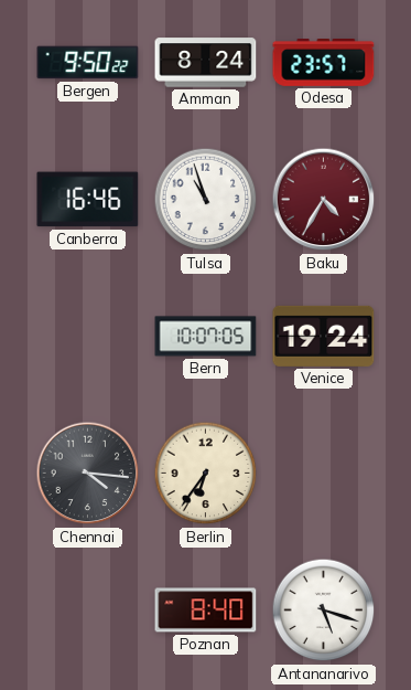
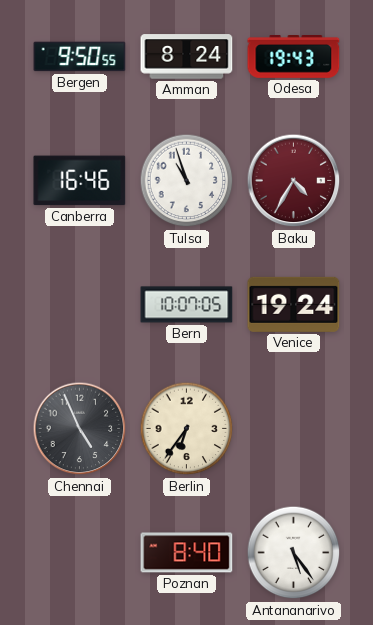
Bergen: 9:50:22 -> 9:50:55
Odesa: 23:57 -> 19:43
Chennai: 4:16 -> 4:56
Antananarivo: 5:18 -> 5:24
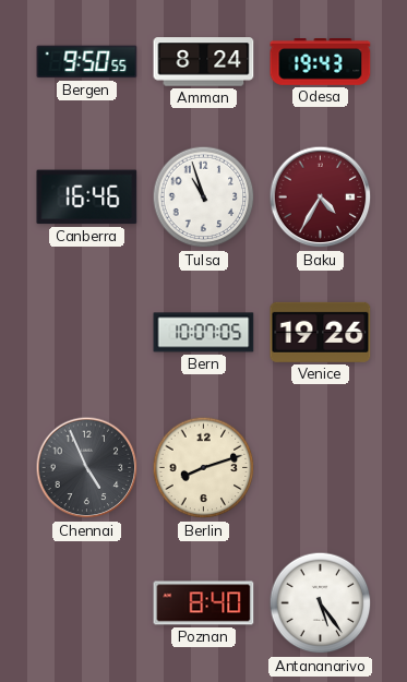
Venice: 19:24 -> 19:26
Berlin: 6:36 -> 8:12
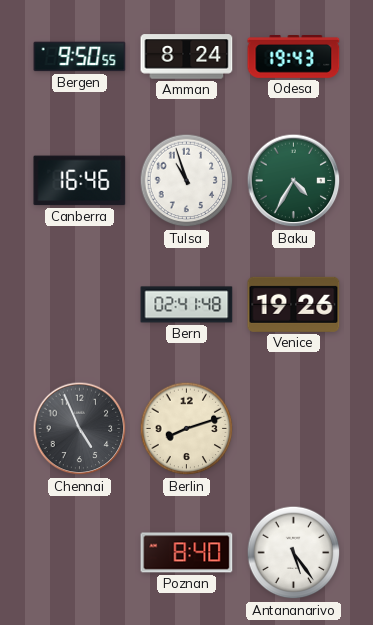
Baku dial: burgundy -> green
Bern: 10:07 -> 02:41
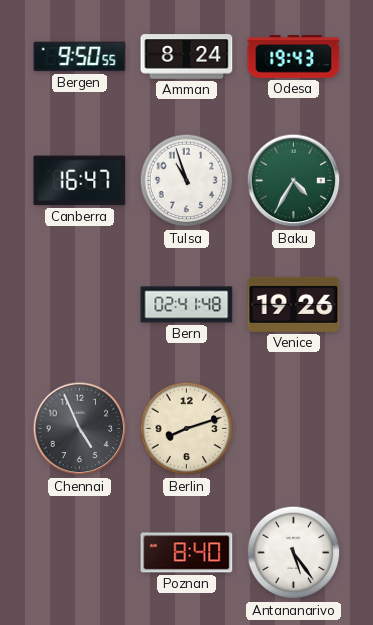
Canberra: 16:46 -> 16:47
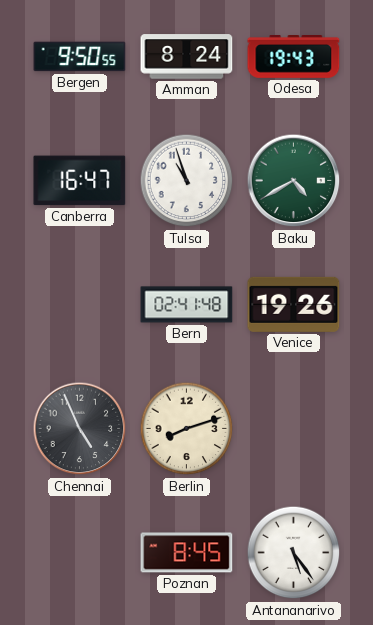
Baku: 4:35 -> 4:40
Poznan: 8:40 -> 8:45
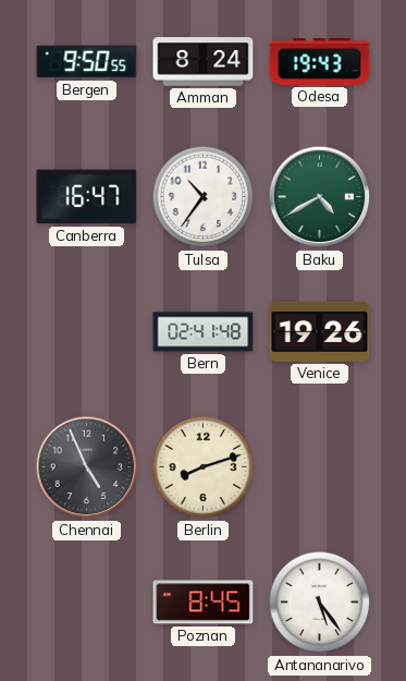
Tulsa: 10:57 -> 10:36
